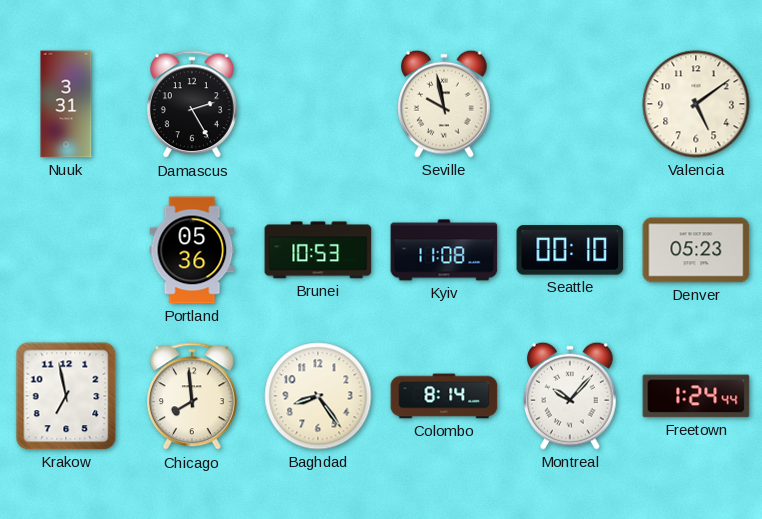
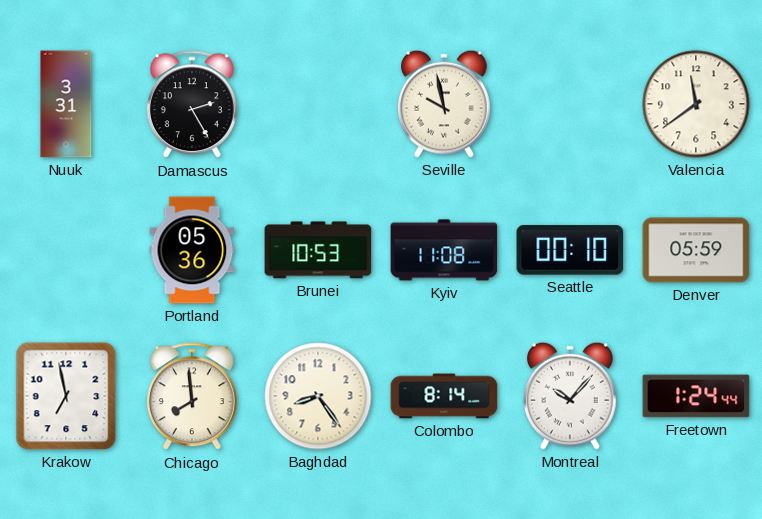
Valencia: 5:09 -> 11:39
Denver: 05:23 -> 05:59
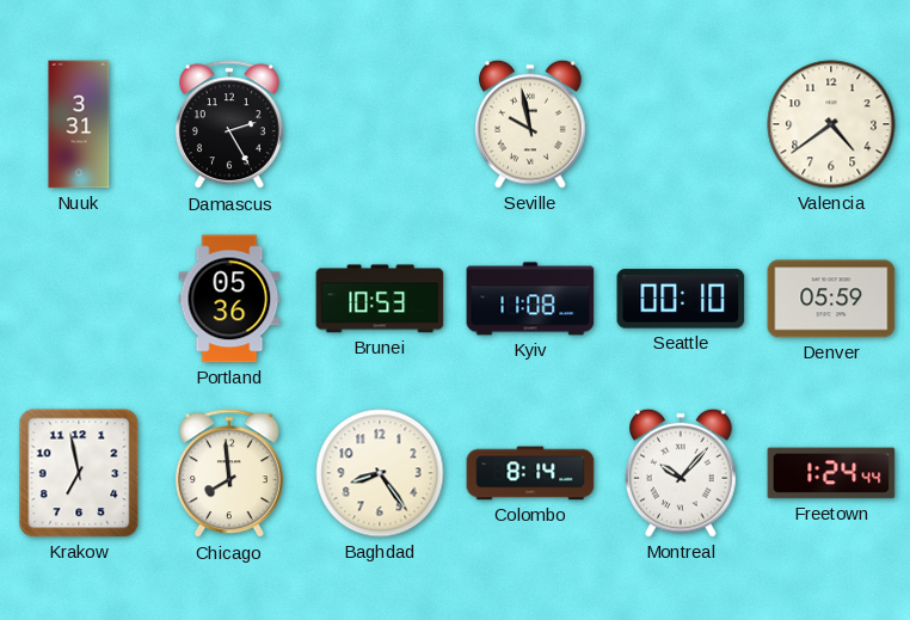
Valencia: 11:39 -> 4:39
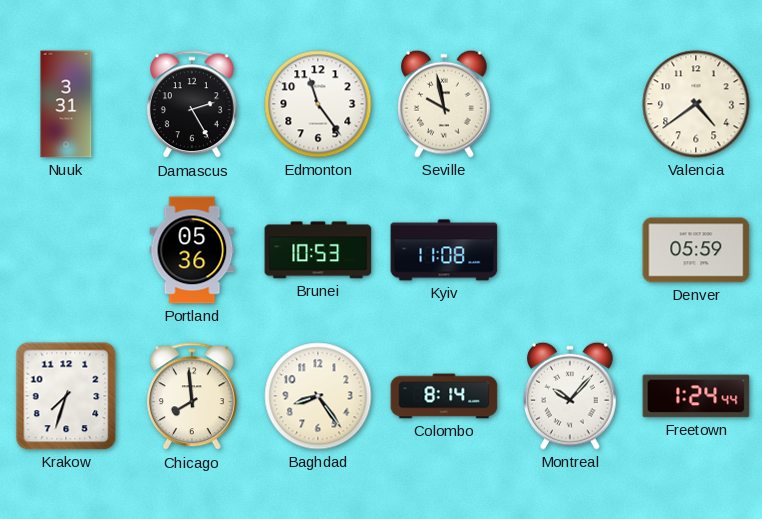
Edmonton: none -> 11:24
Seattle: 00:10 -> none
Krakow: 6:58 -> 7:33
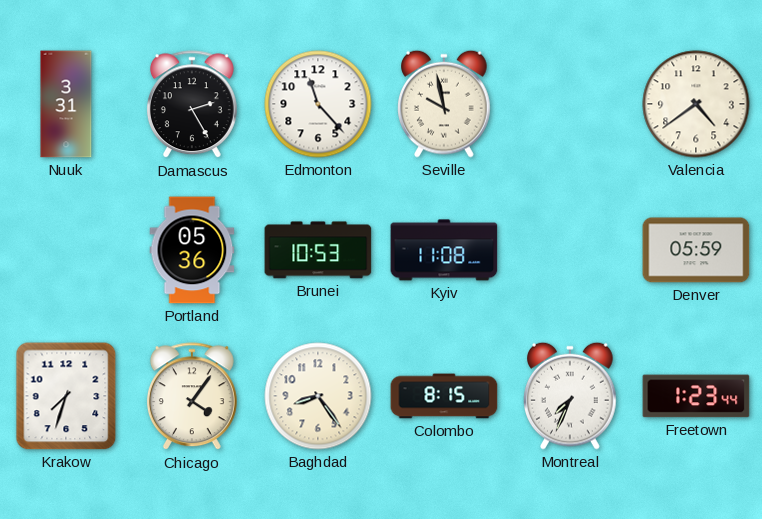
Edmonton: 11:24 -> 11:23
Chicago: 7:59 -> 4:06
Colombo: 8:14 -> 8:15
Montreal: 10:07 -> 7:34
Freetown: 1:24 -> 1:23
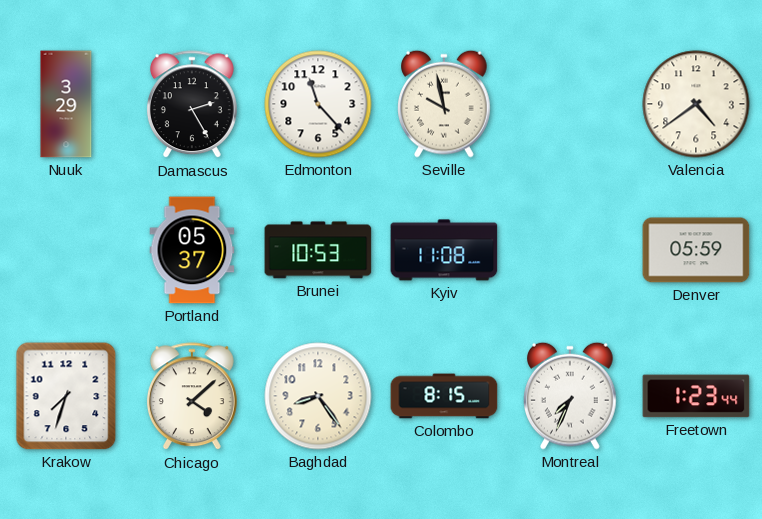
Nuuk: 3:31 -> 3:29
Portland: 05:36 -> 05:37
Chicago: 4:06 -> 4:08
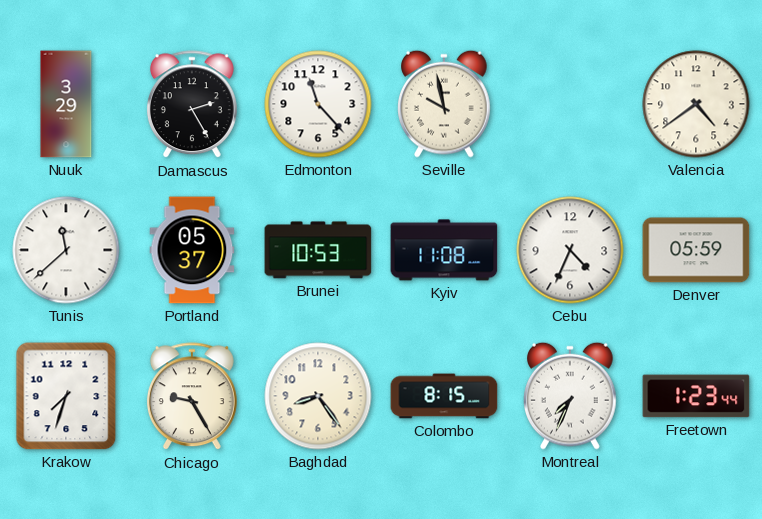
Tunis: none -> 11:38
Cebu: none -> 4:34
Chicago: 4:08 -> 9:25
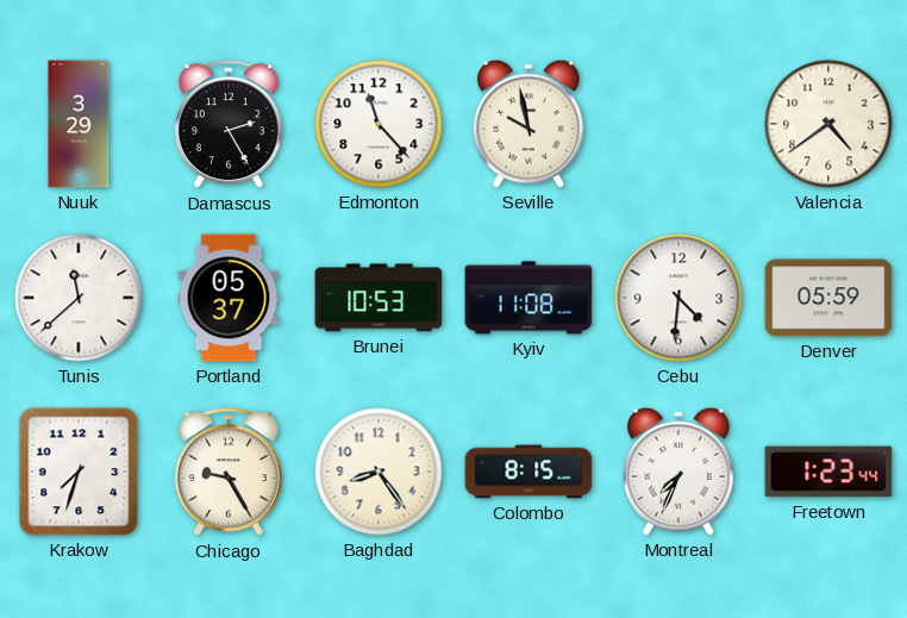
Cebu: 4:34 -> 4:31
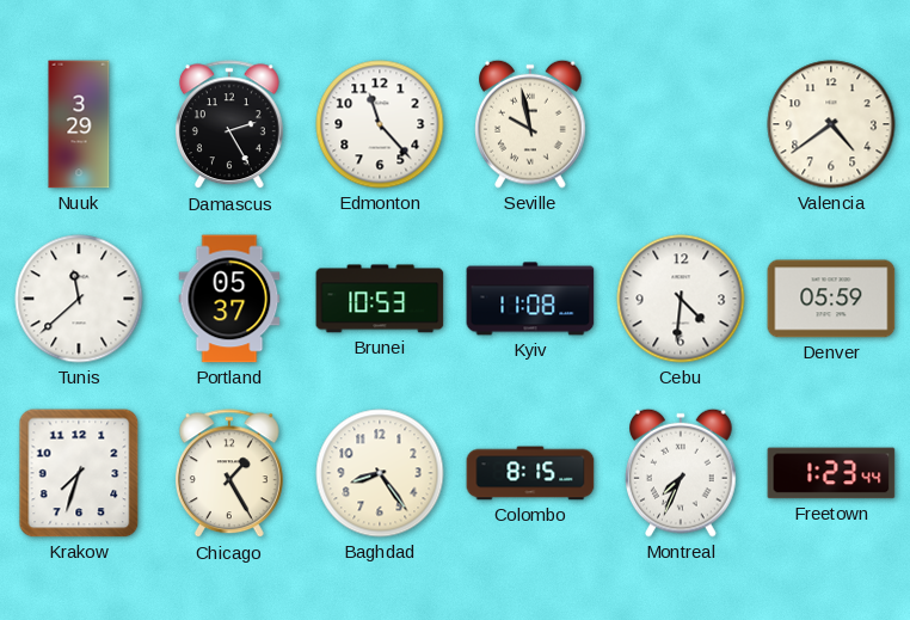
Chicago: 9:25 -> 1:25
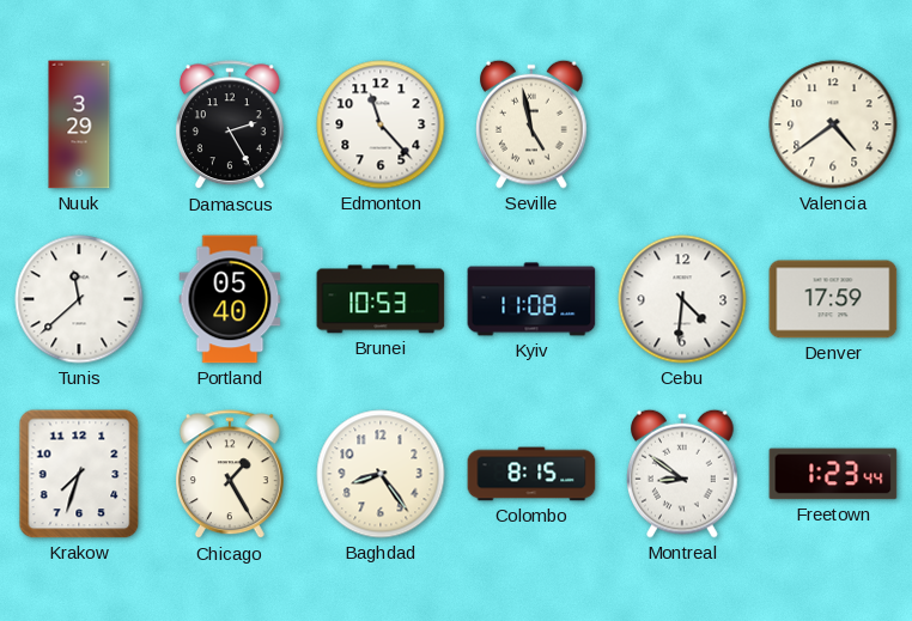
Seville: 9:58 -> 4:58
Portland: 05:37 -> 05:40
Denver: 05:59 -> 17:59
Montreal: 7:34 -> 8:51
